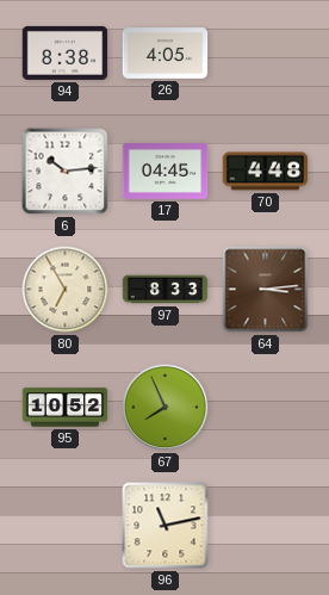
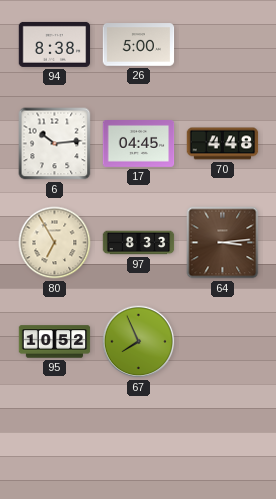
26: 4:05 -> 5:00
96: 11:13 -> none
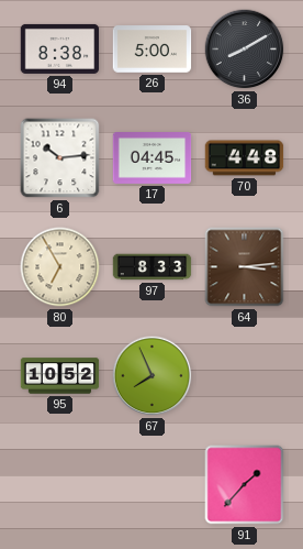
36: none -> 8:10
91: none -> 1:37
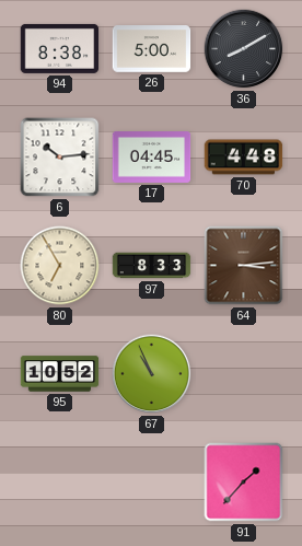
67: 7:56 -> 10:56
